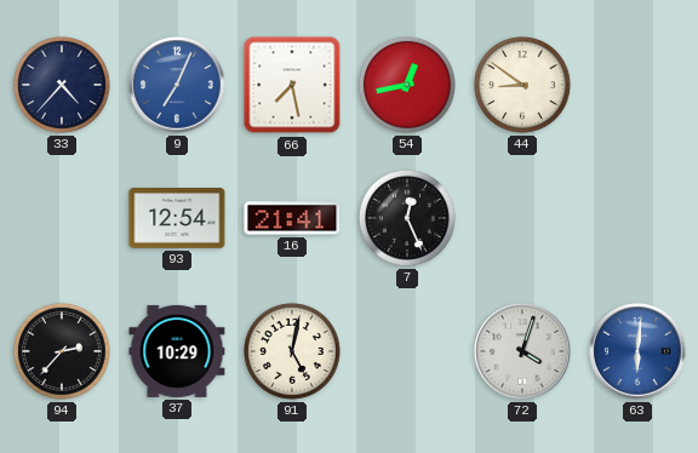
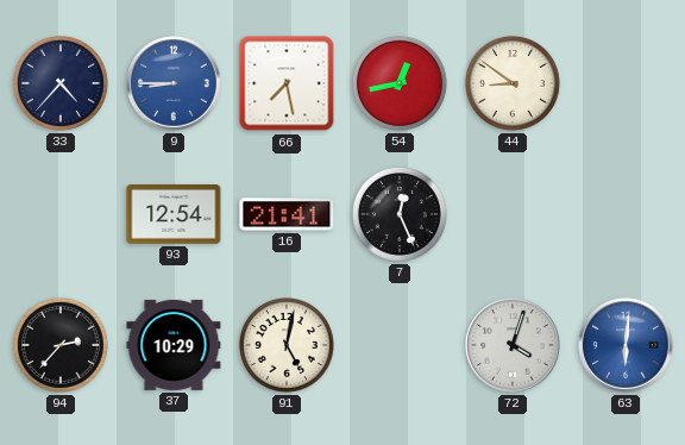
9: 7:04 -> 8:45
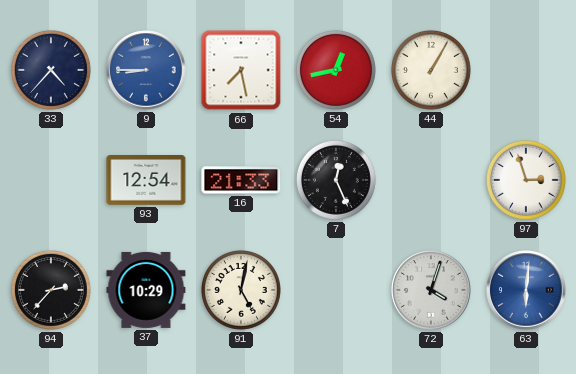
44: 8:51 -> 1:05
16: 21:41 -> 21:33
97: none -> 2:57
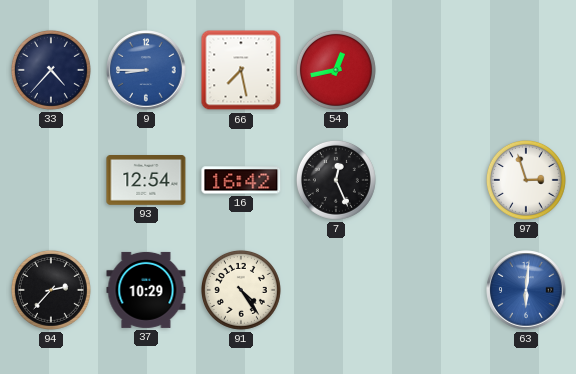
44: 1:05 -> none
16: 21:33 -> 16:42
91: 5:02 -> 4:24
72: 4:03 -> none
